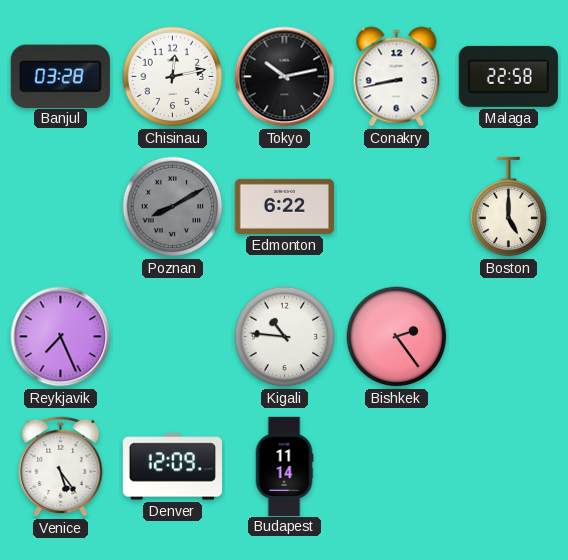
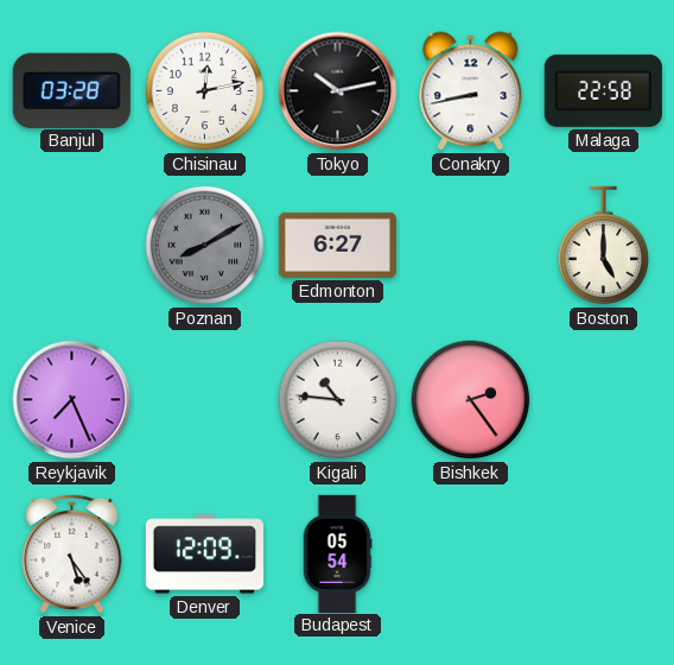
Edmonton: 6:22 -> 6:27
Budapest: 11:14 -> 05:54
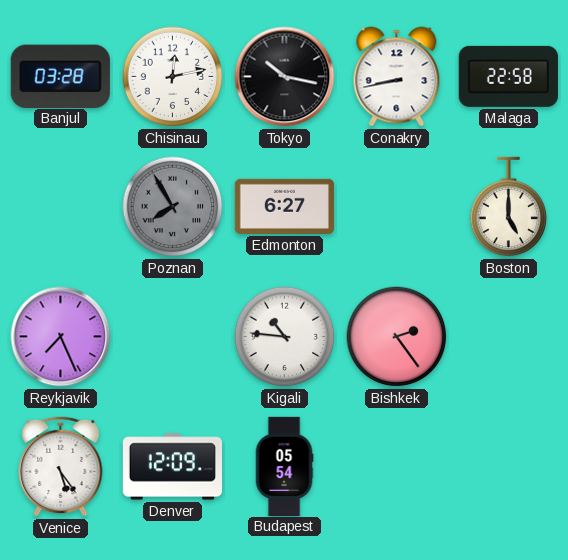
Tokyo: 10:13 -> 10:17
Poznan: 8:10 -> 7:55
